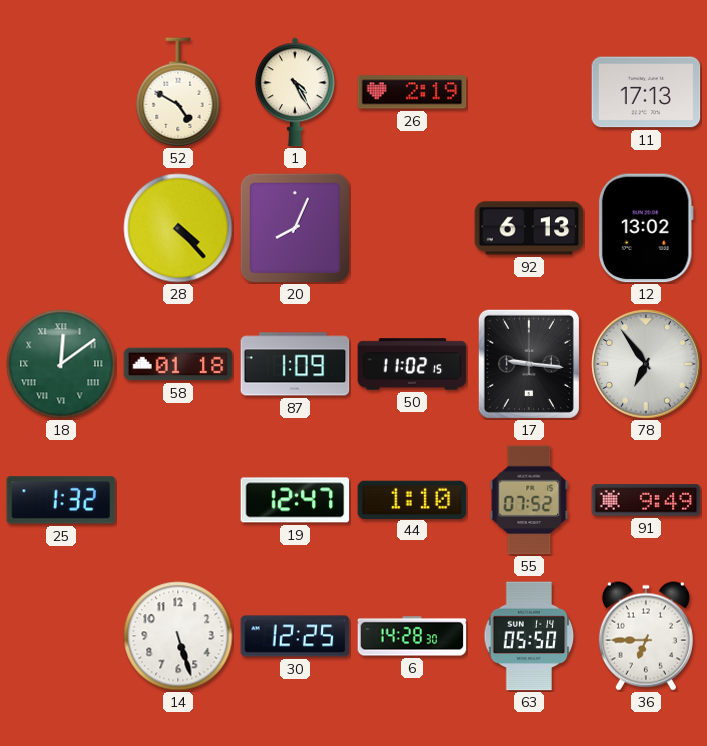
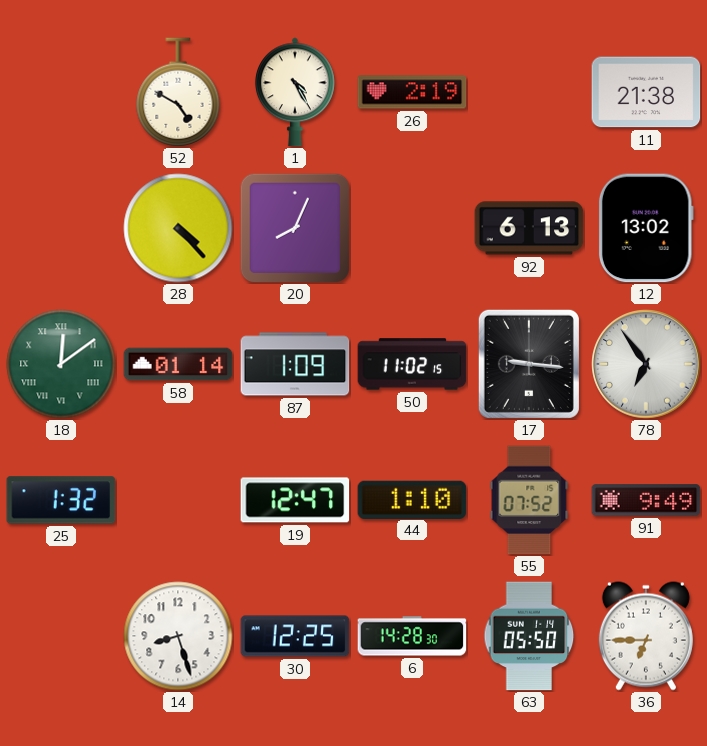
11: 17:13 -> 21:38
58: 01:18 -> 01:14
14: 5:27 -> 8:27
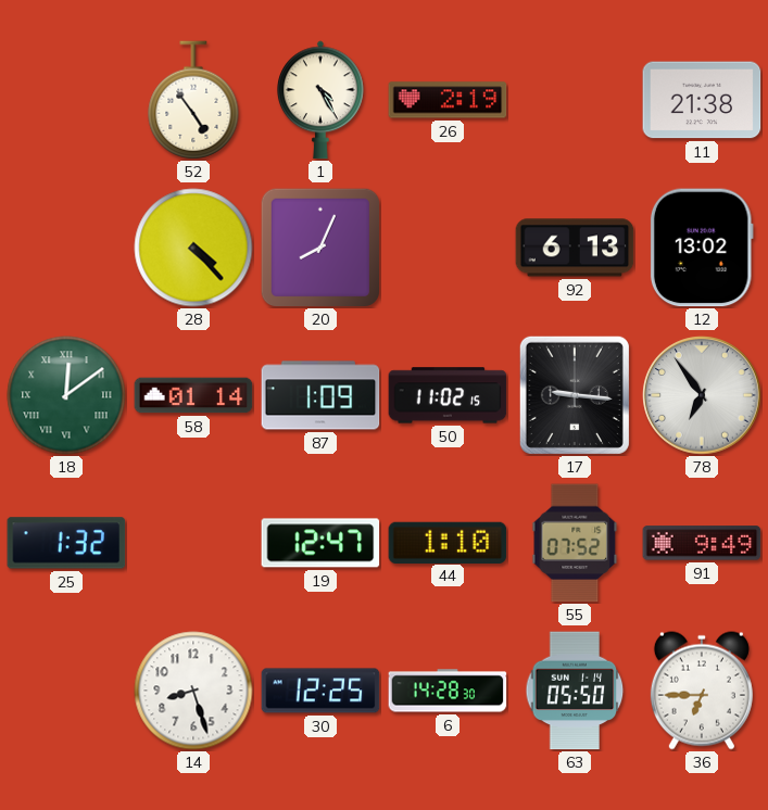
52: 4:50 -> 4:54
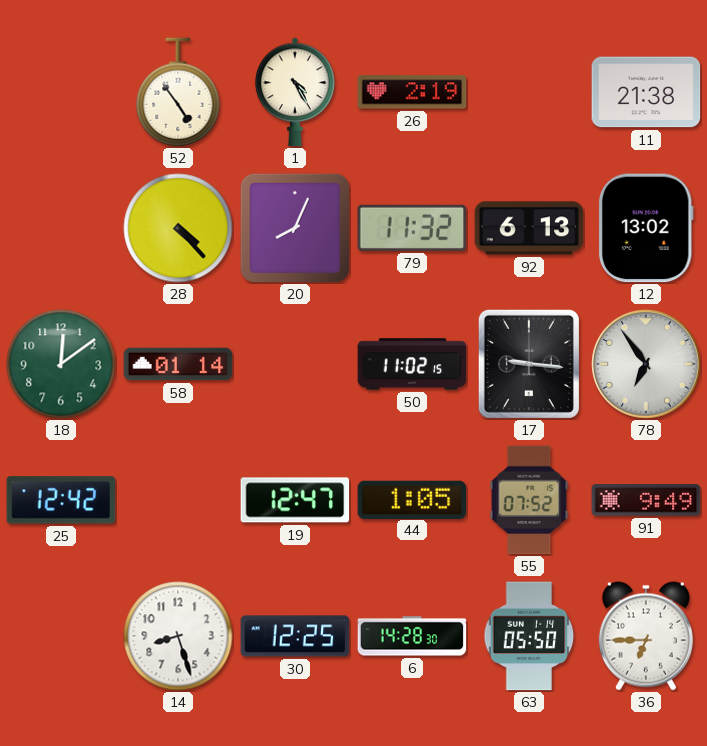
79: none -> 11:32
18 numerals: Roman -> Arabic
87: 1:09 -> none
25: 1:32 -> 12:42
44: 1:10 -> 1:05
